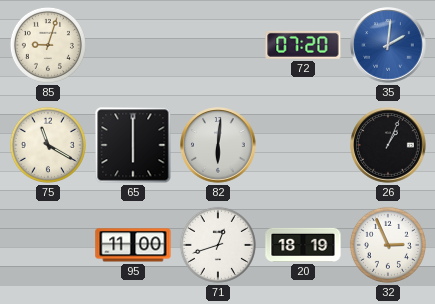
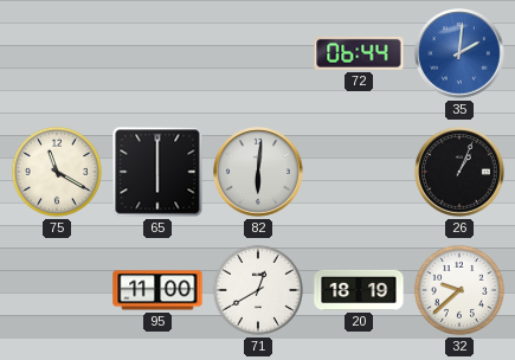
85: 9:03 -> none
72: 07:20 -> 06:44
71: 12:42 -> 12:40
32: 2:56 -> 9:38
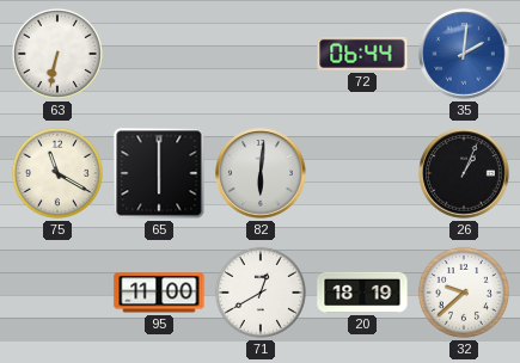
63: none -> 6:32
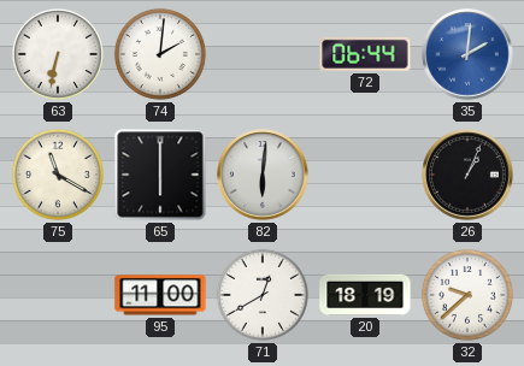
74: none -> 2:01
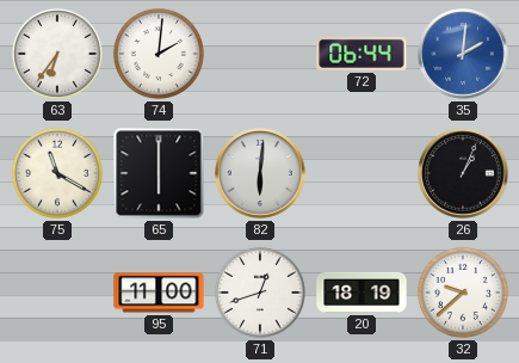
63: 6:32 -> 6:36
71: 12:40 -> 12:42
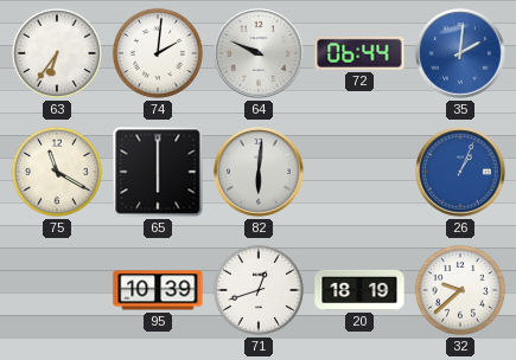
64: none -> 9:49
26 dial: black -> blue
95: 11:00 -> 10:39
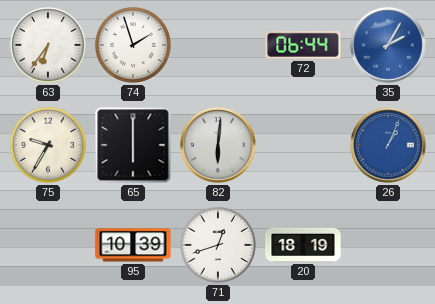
74: 2:01 -> 1:57
64: 9:49 -> none
35: 2:01 -> 2:05
75: 11:20 -> 9:35
32: 9:38 -> none
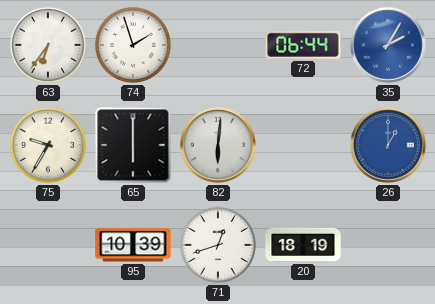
26: 1:04 -> 1:00
